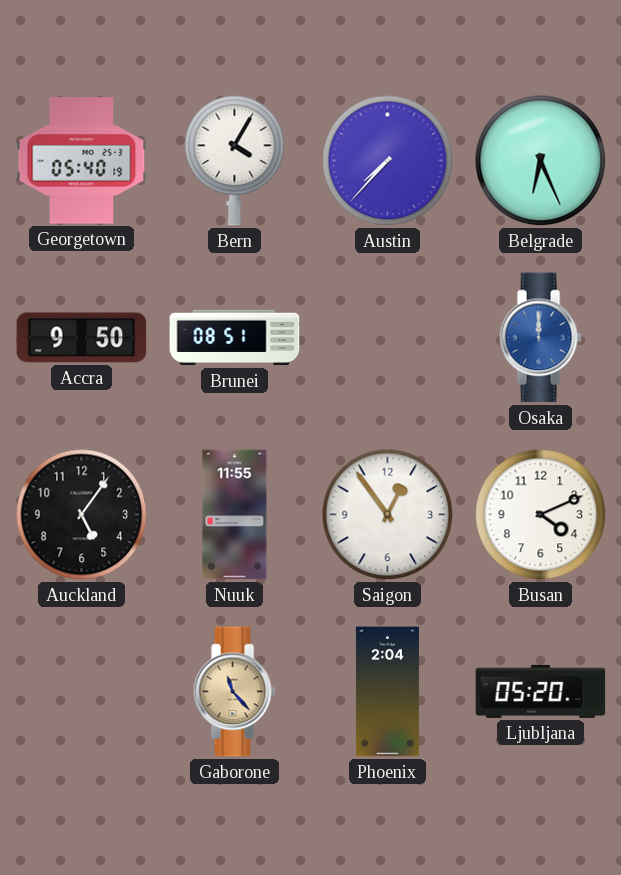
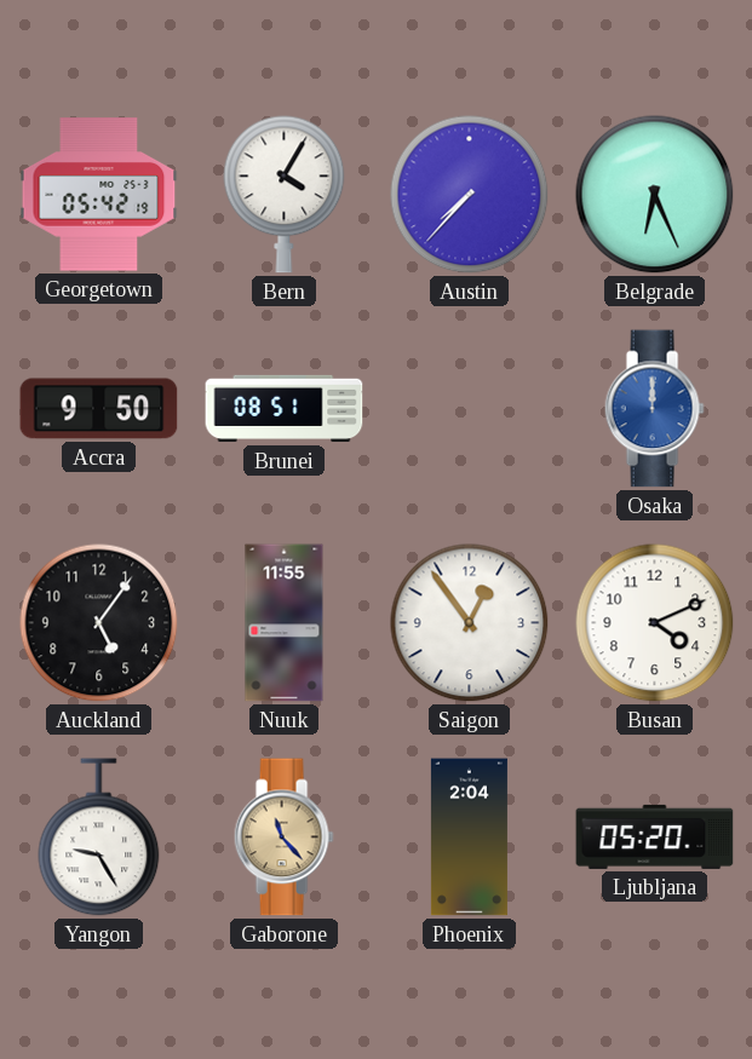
Georgetown: 05:40 -> 05:42
Yangon: none -> 9:25
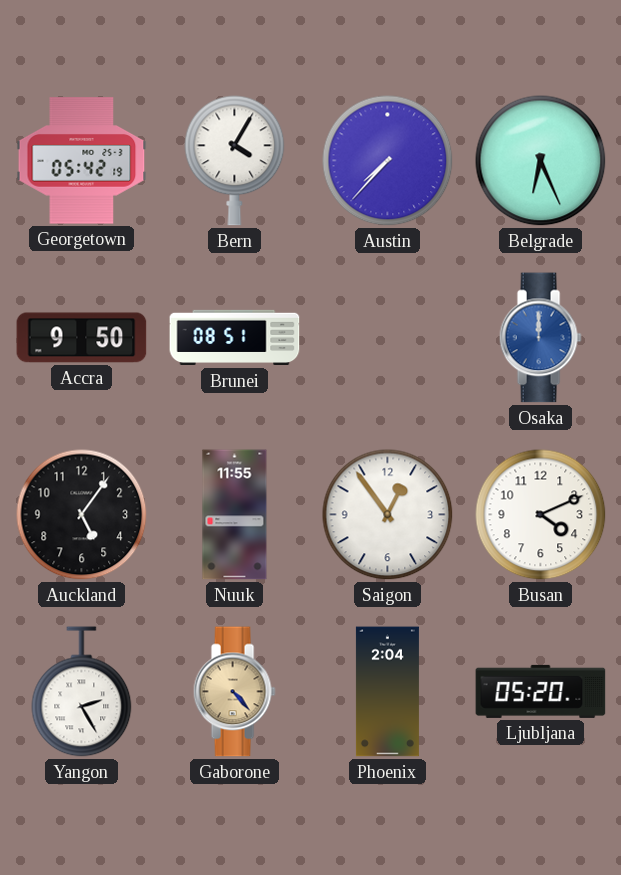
Yangon: 9:25 -> 2:25
Gaborone: 11:23 -> 4:23
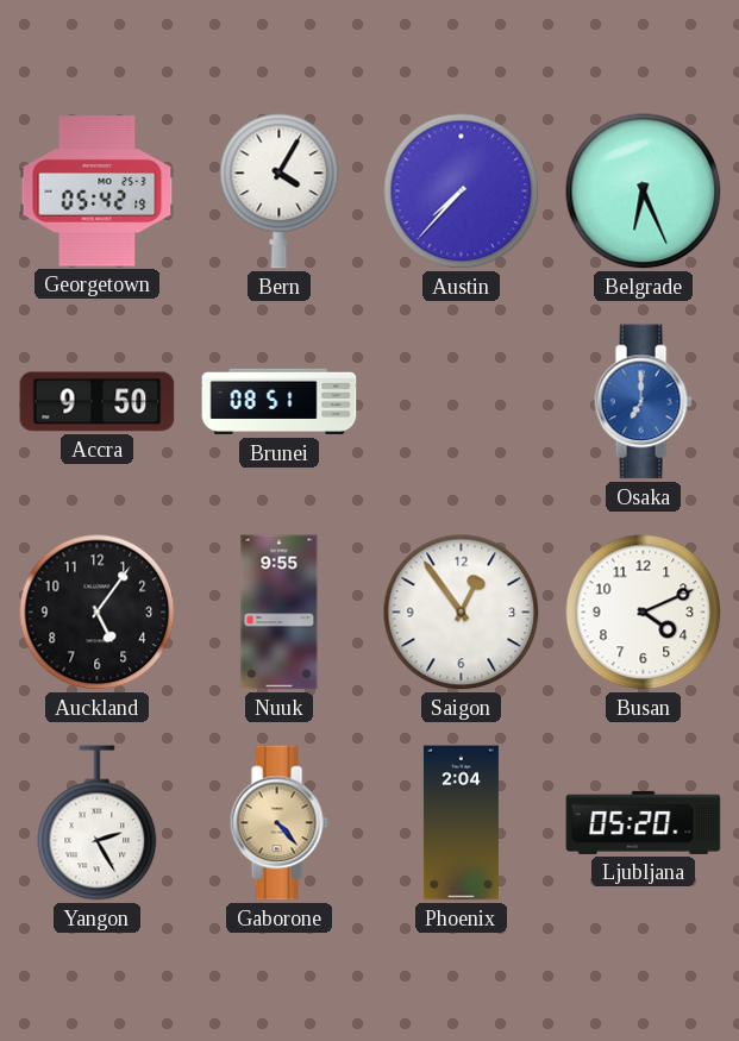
Osaka: 12:00 -> 7:00
Nuuk: 11:55 -> 9:55
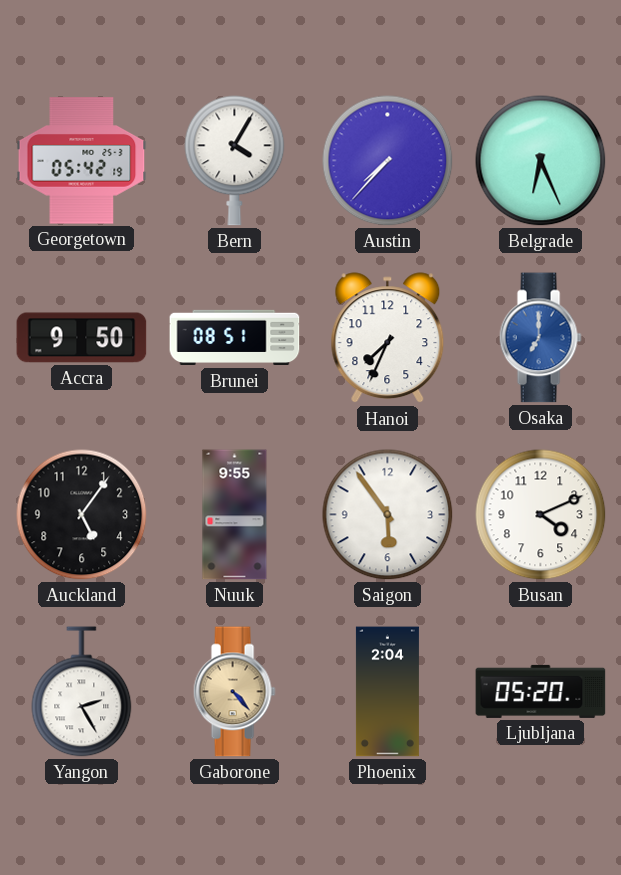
Hanoi: none -> 7:34
Saigon: 12:54 -> 5:54
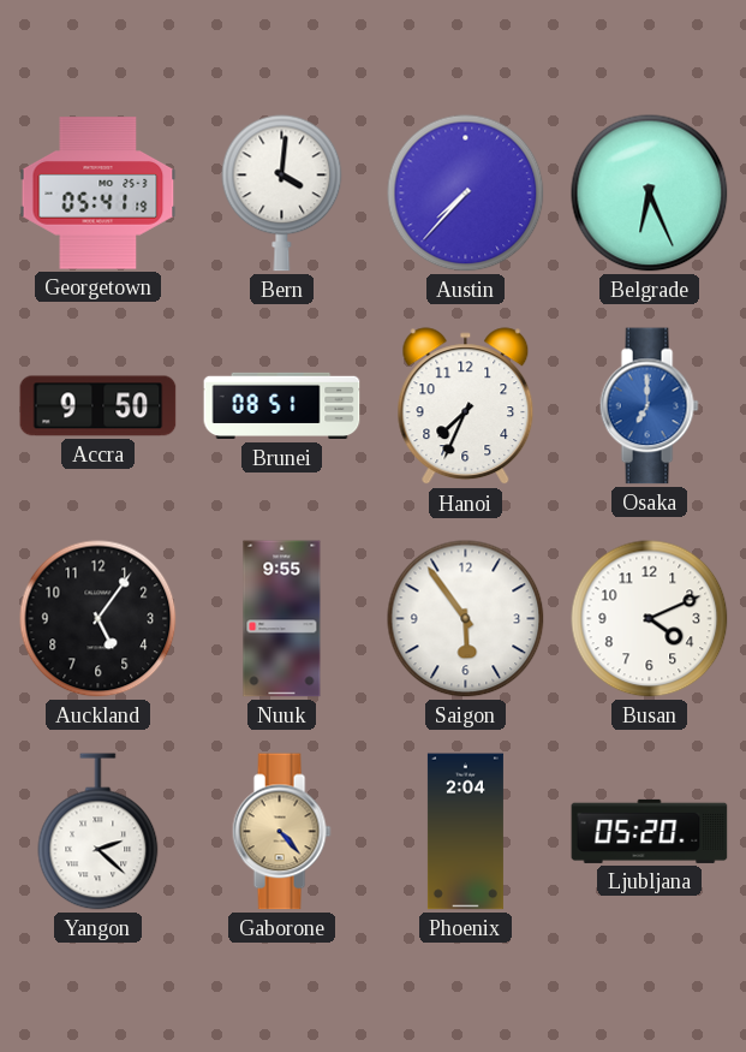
Georgetown: 05:42 -> 05:41
Bern: 4:05 -> 4:01
Yangon: 2:25 -> 2:22
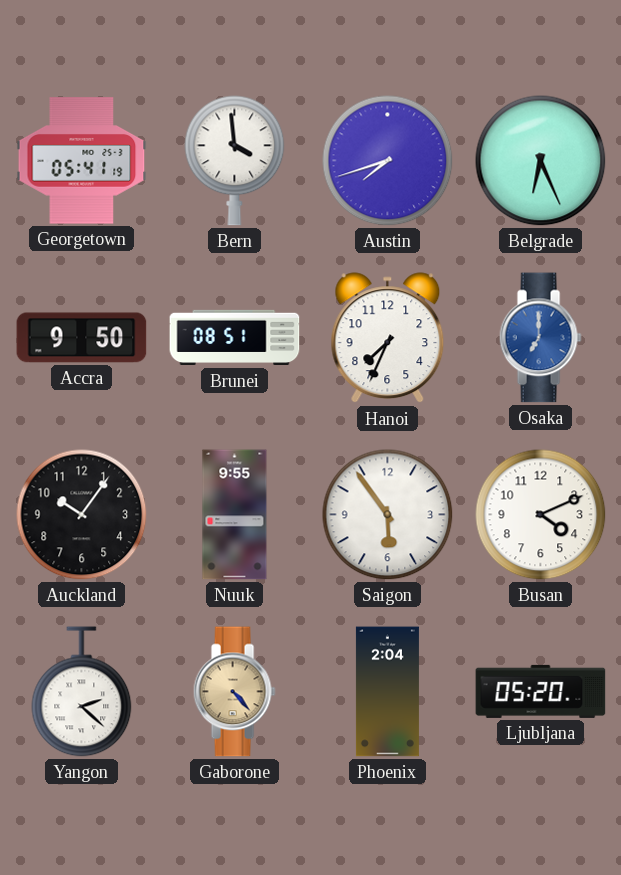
Bern: 4:01 -> 3:59
Austin: 7:37 -> 7:42
Auckland: 5:06 -> 10:06
